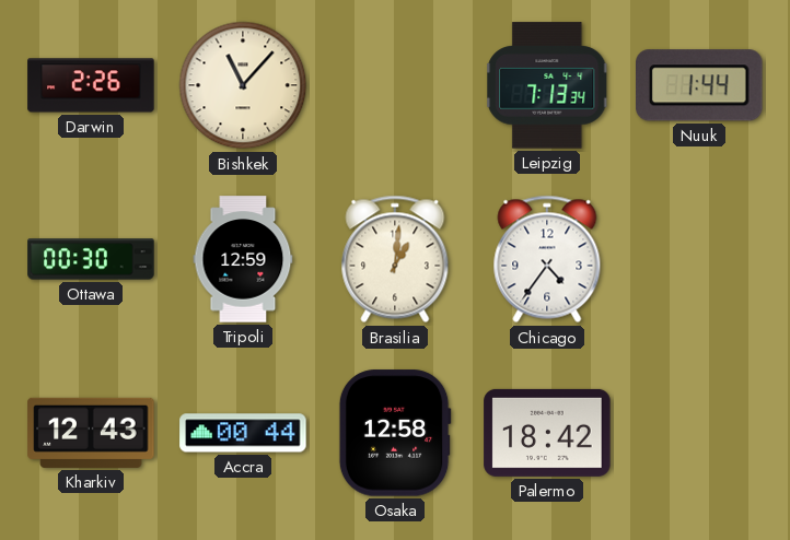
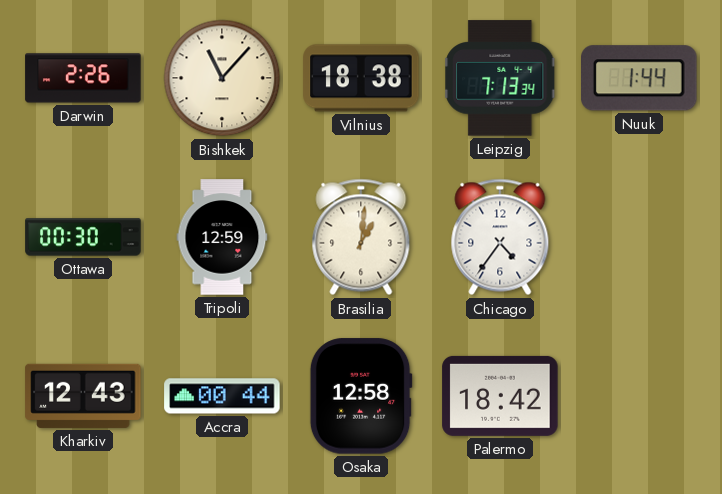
Vilnius: none -> 18:38
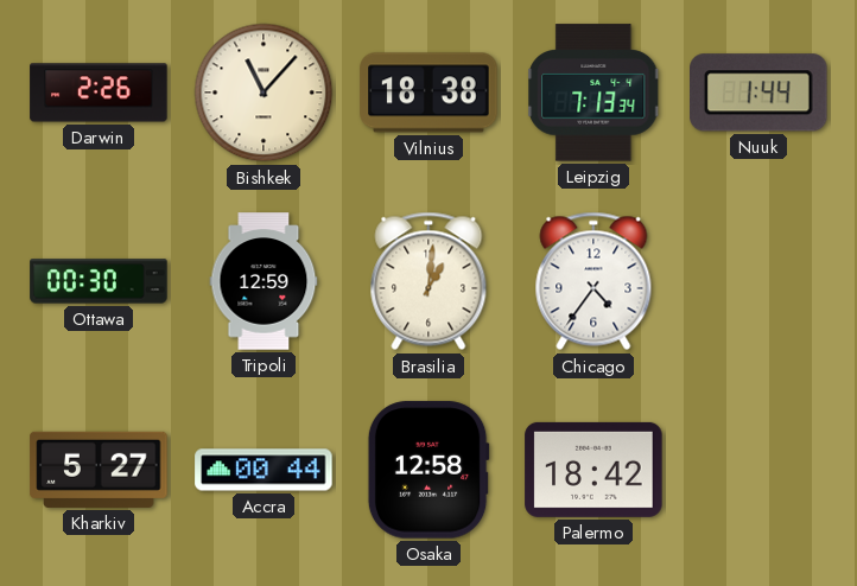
Kharkiv: 12:43 -> 5:27
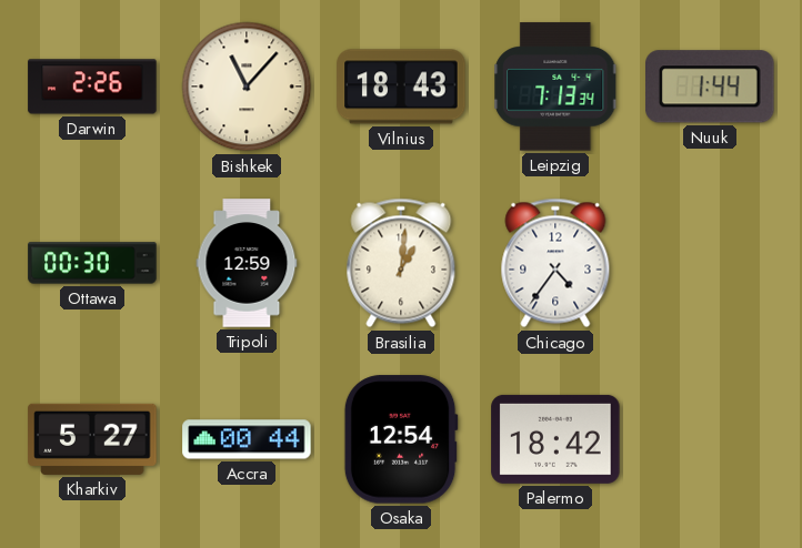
Vilnius: 18:38 -> 18:43
Osaka: 12:58 -> 12:54
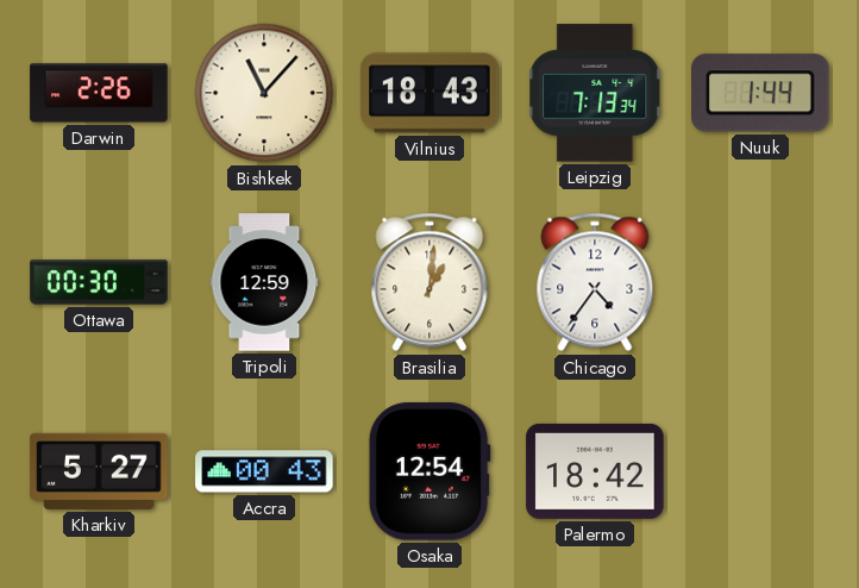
Accra: 00:44 -> 00:43
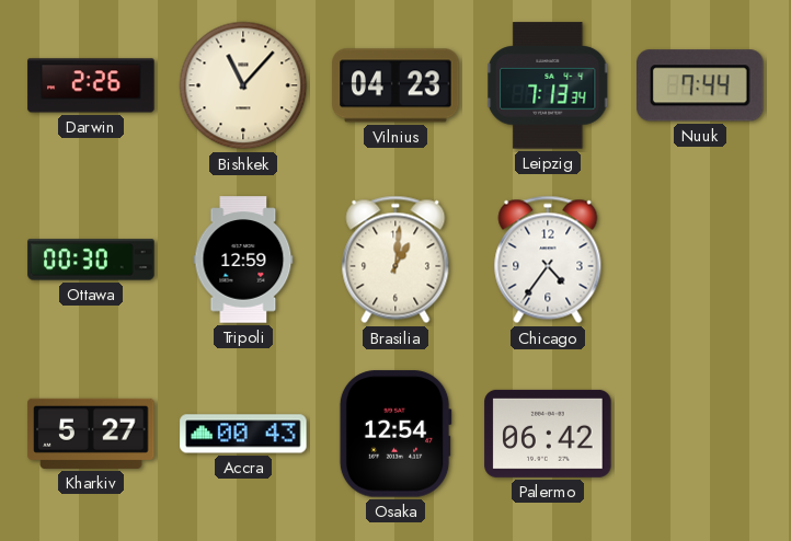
Vilnius: 18:43 -> 04:23
Nuuk: 1:44 -> 7:44
Palermo: 18:42 -> 06:42
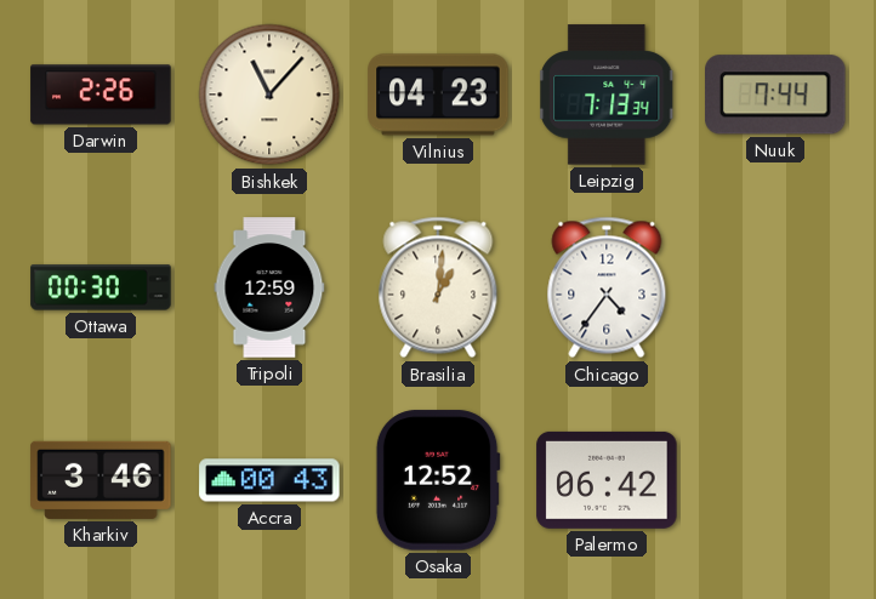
Kharkiv: 5:27 -> 3:46
Osaka: 12:54 -> 12:52
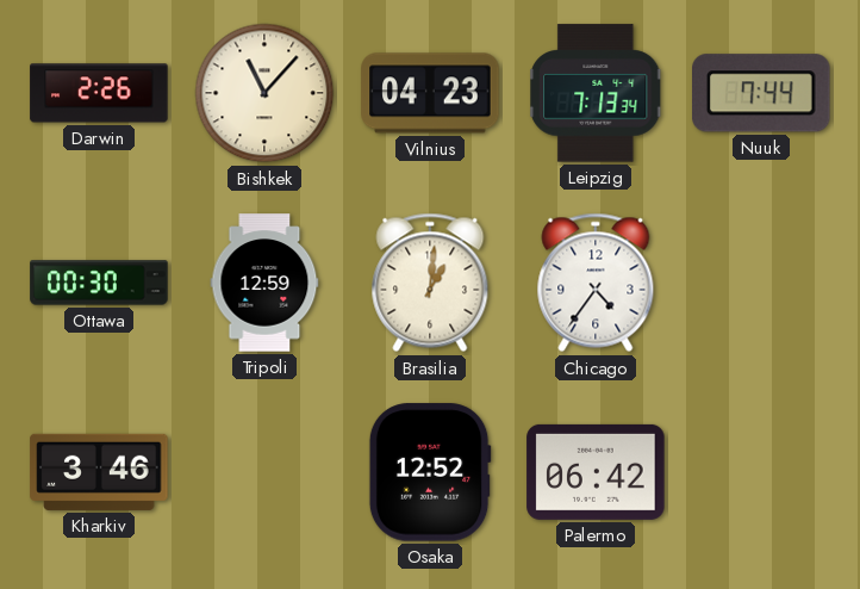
Accra: 00:43 -> none
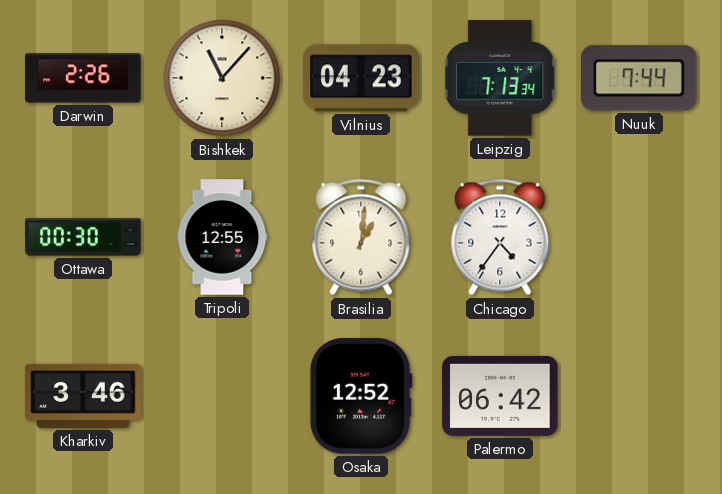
Tripoli: 12:59 -> 12:55
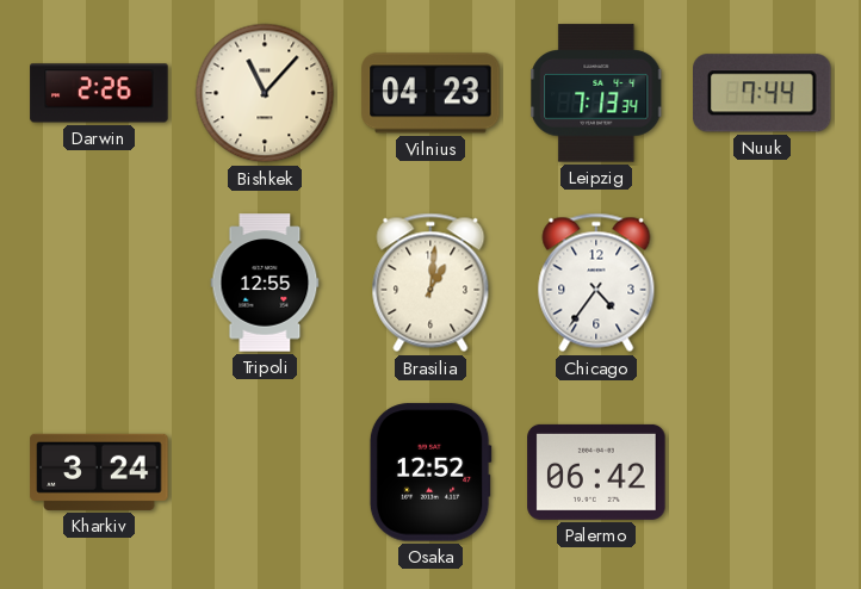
Ottawa: 00:30 -> none
Kharkiv: 3:46 -> 3:24
